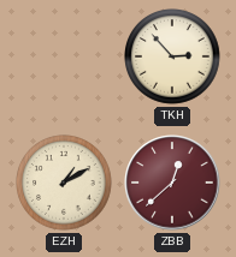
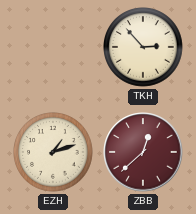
EZH: 1:10 -> 1:12
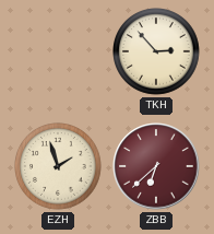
EZH: 1:12 -> 1:57
ZBB: 12:38 -> 6:38
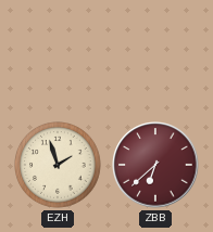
TKH: 2:53 -> none
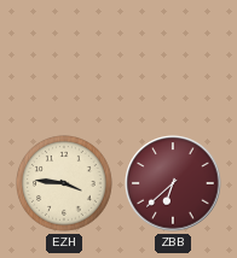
EZH: 1:57 -> 3:46
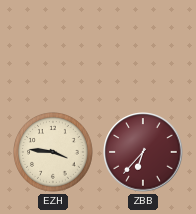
ZBB: 6:38 -> 6:37
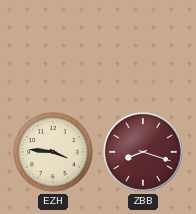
ZBB: 6:37 -> 8:18
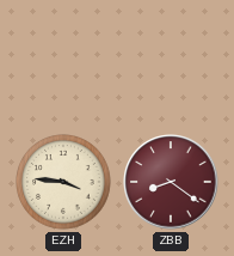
ZBB: 8:18 -> 8:21
